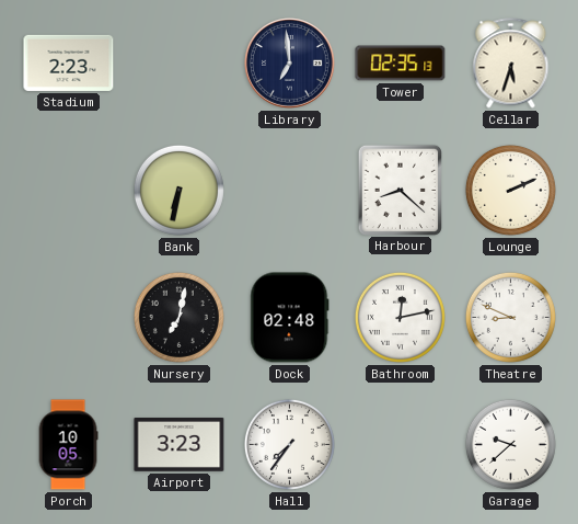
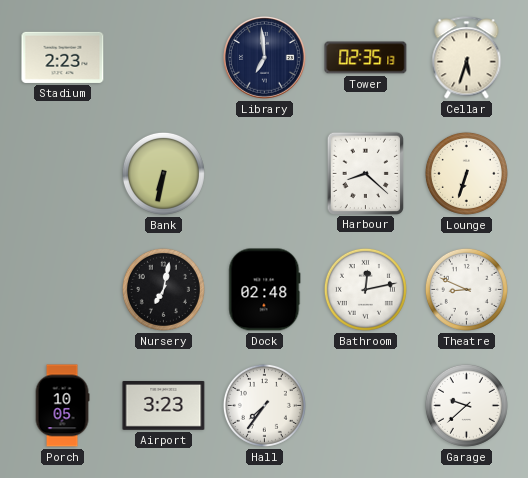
Lounge: 2:11 -> 6:33
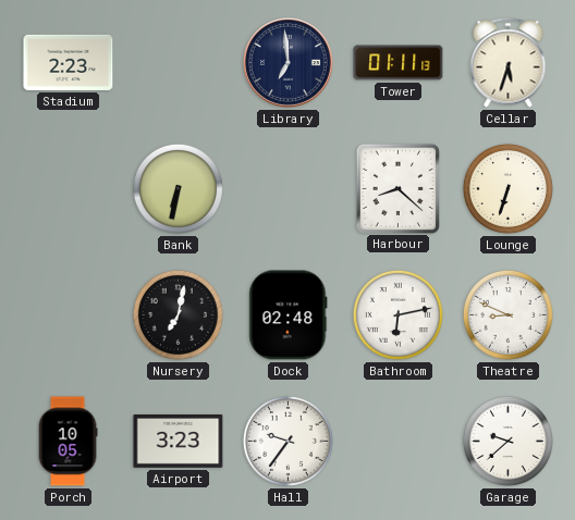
Tower: 02:35 -> 01:11
Bathroom: 12:13 -> 6:13
Hall: 7:36 -> 9:36
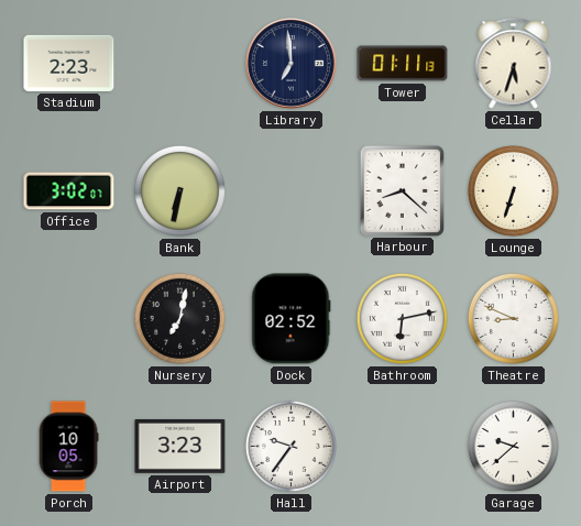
Office: none -> 3:02
Dock: 02:48 -> 02:52
